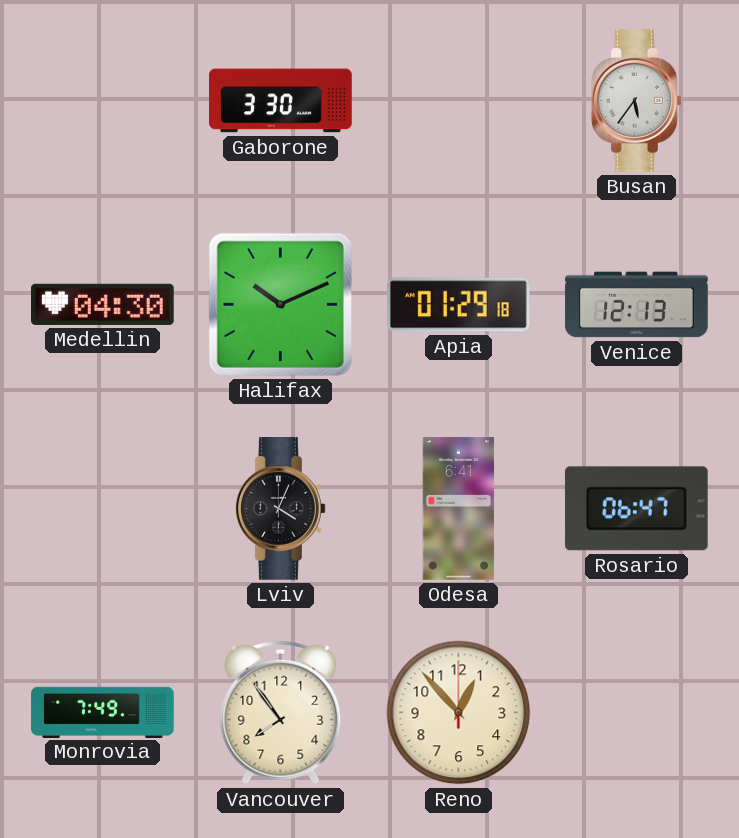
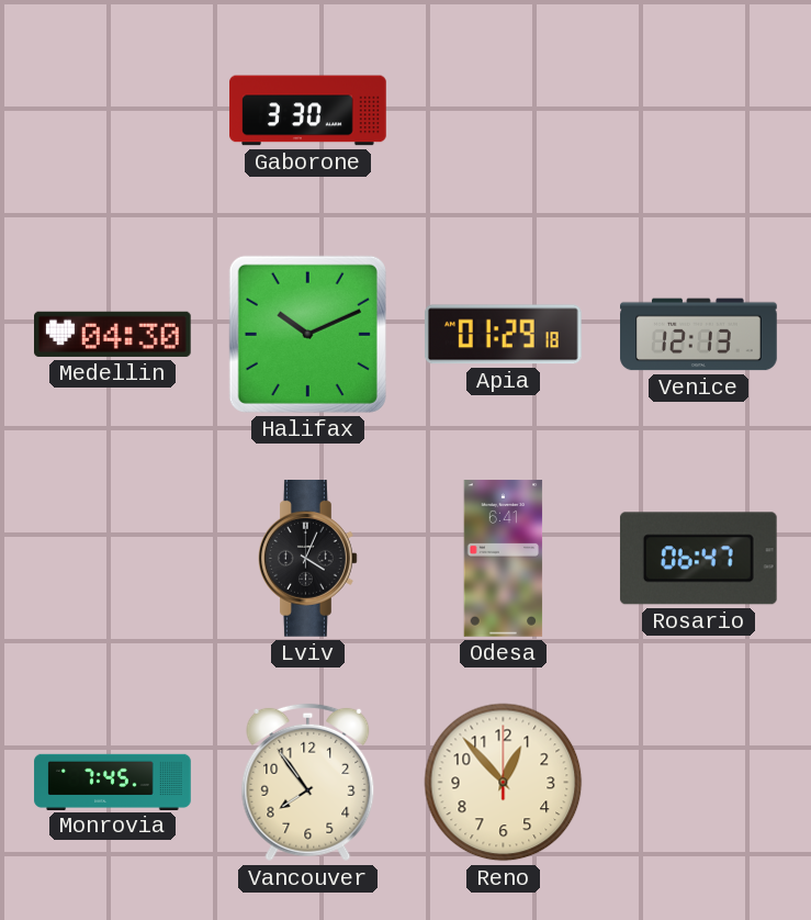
Busan: 5:36 -> none
Monrovia: 7:49 -> 7:45
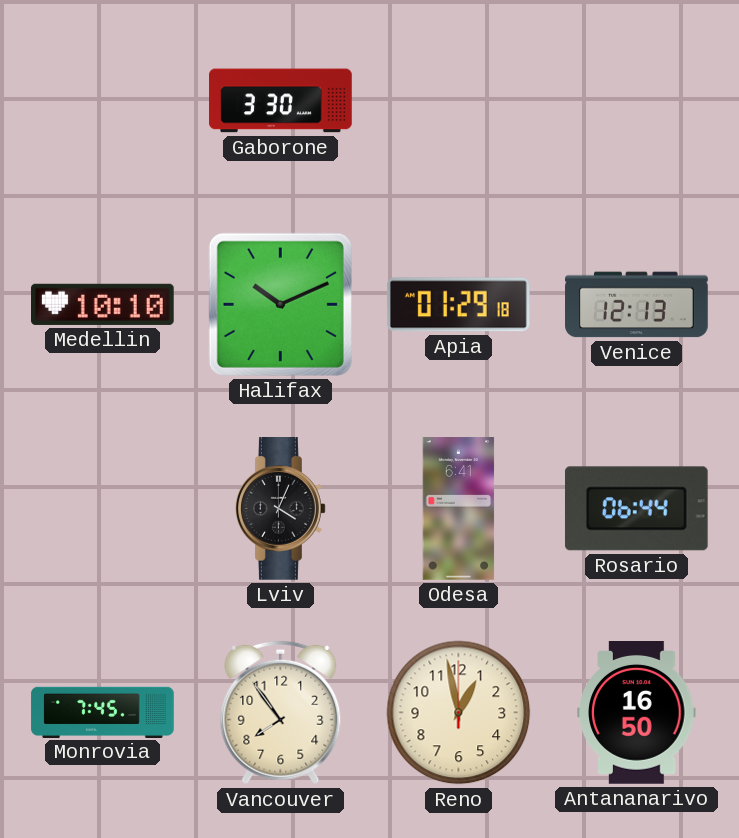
Medellin: 04:30 -> 10:10
Rosario: 06:47 -> 06:44
Reno: 12:53 -> 12:58
Antananarivo: none -> 16:50
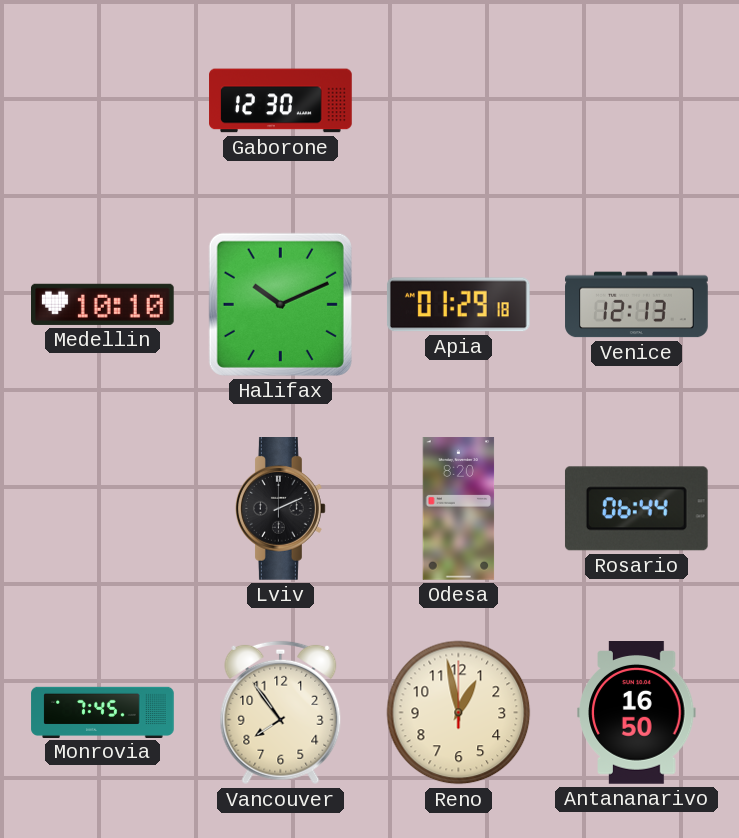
Gaborone: 3:30 -> 12:30
Lviv: 4:04 -> 2:11
Odesa: 6:41 -> 8:20
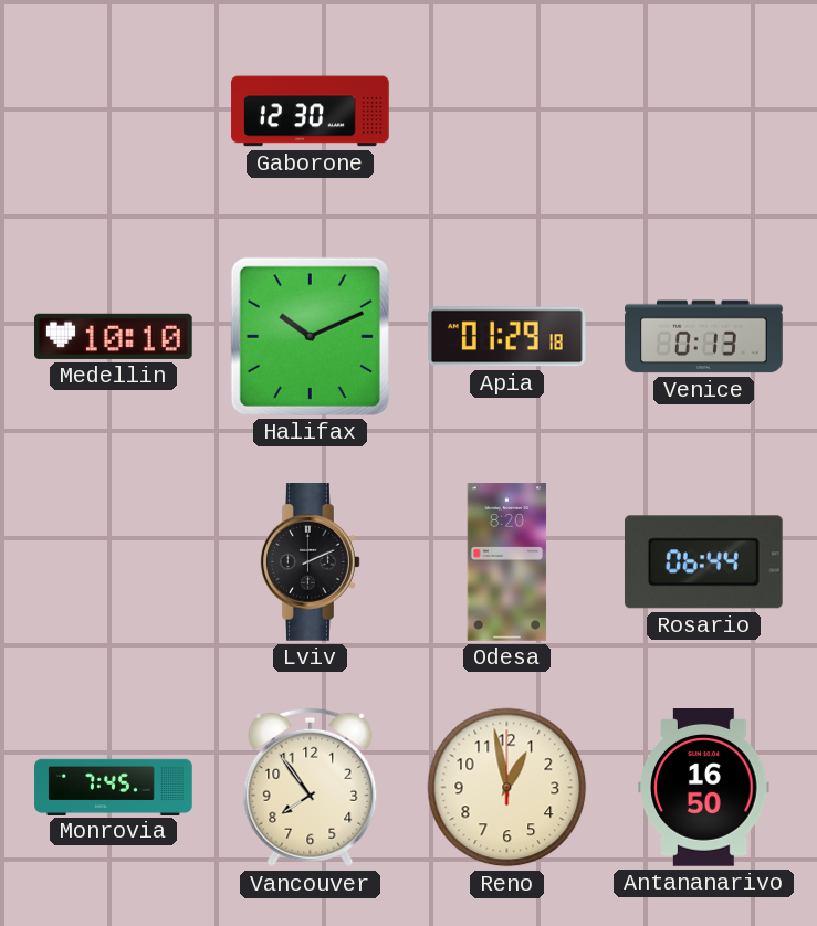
Venice: 12:13 -> 0:13
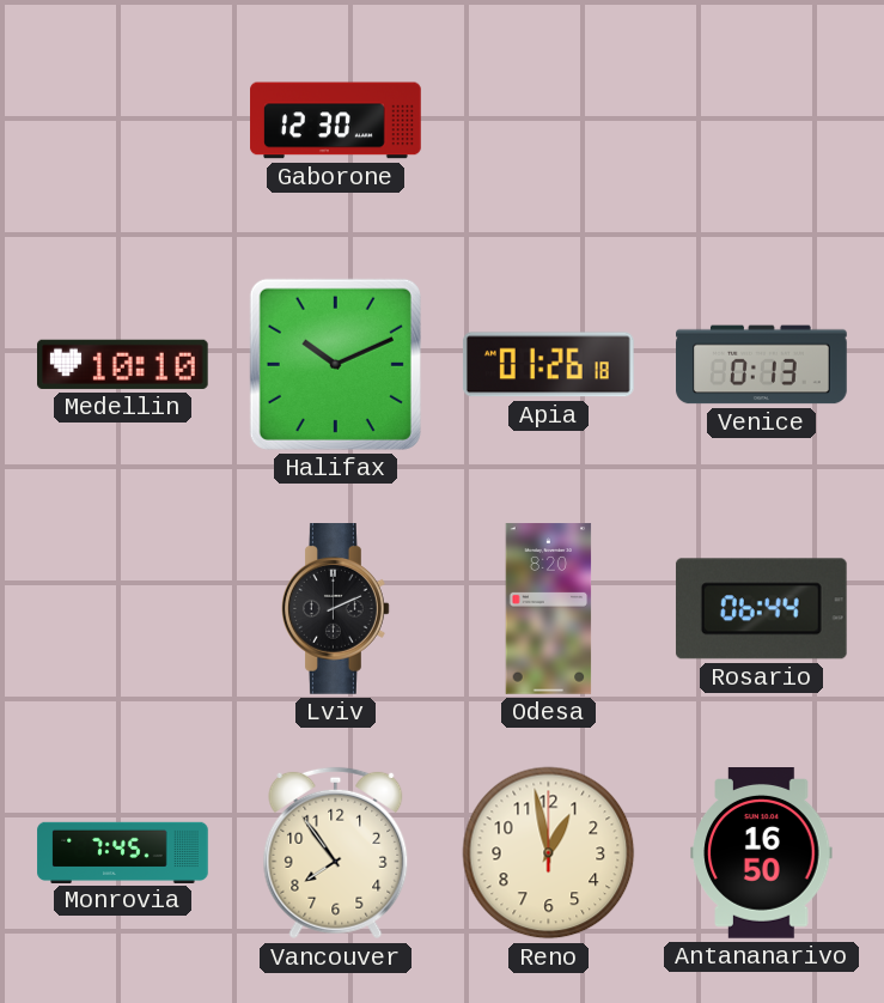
Apia: 01:29 -> 01:26
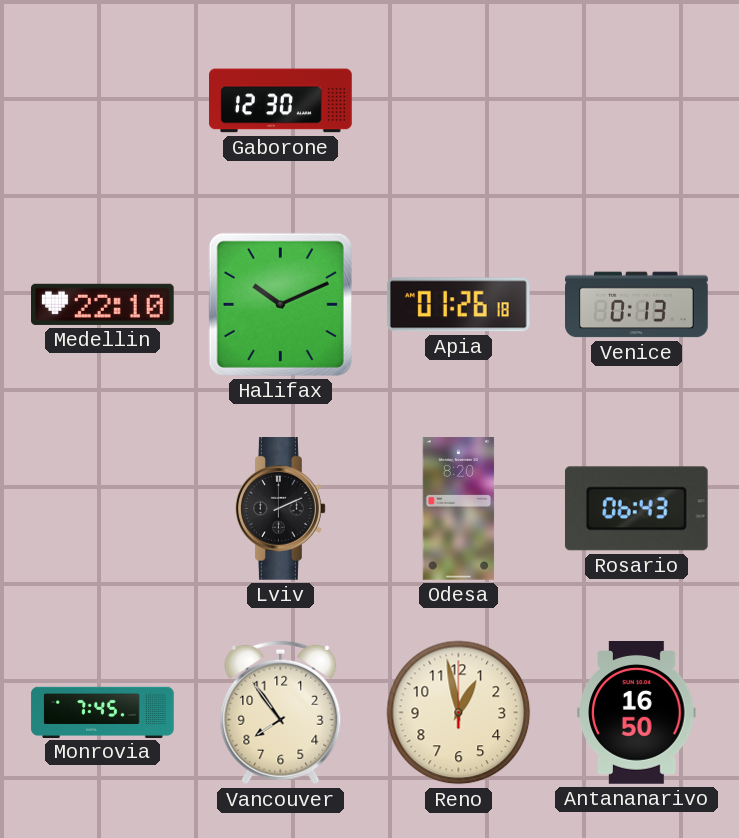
Medellin: 10:10 -> 22:10
Rosario: 06:44 -> 06:43
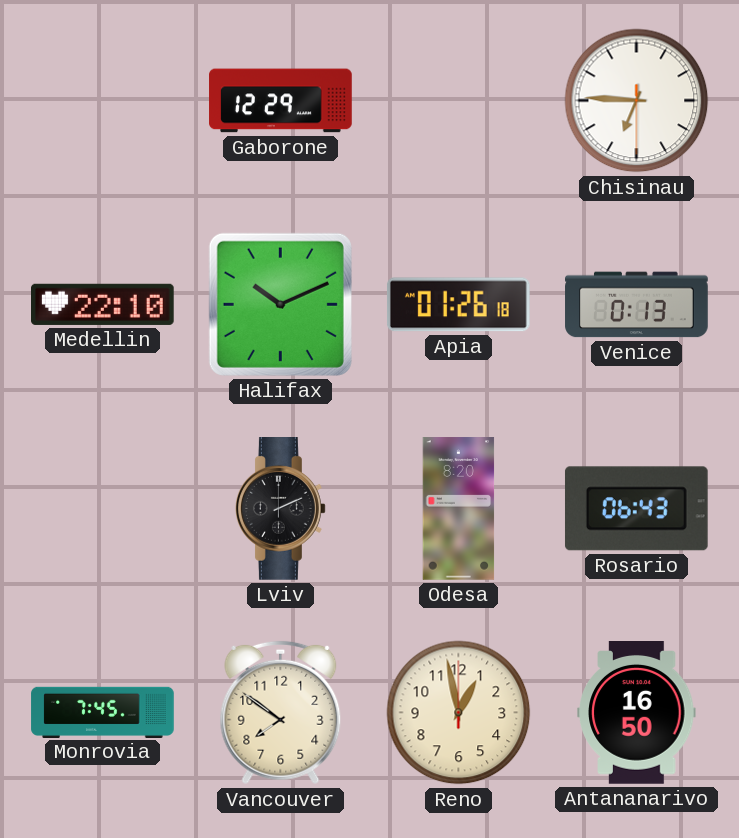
Gaborone: 12:30 -> 12:29
Chisinau: none -> 6:45
Vancouver: 7:54 -> 7:51
